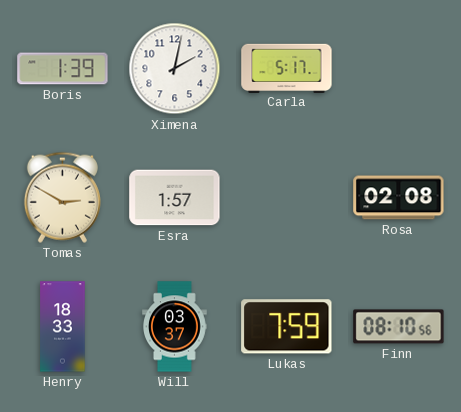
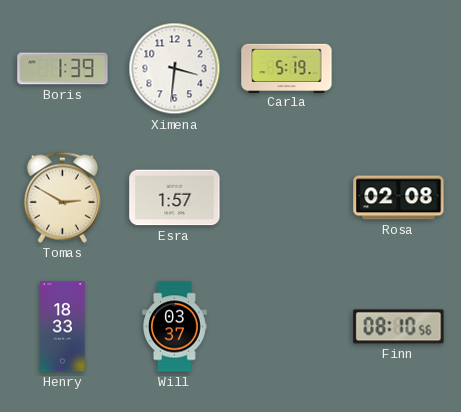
Ximena: 2:02 -> 3:31
Carla: 5:17 -> 5:19
Lukas: 7:59 -> none
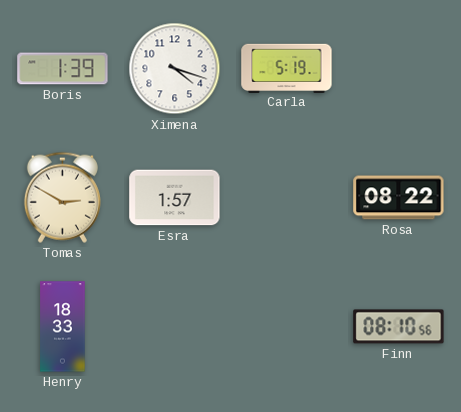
Ximena: 3:31 -> 4:18
Rosa: 02:08 -> 08:22
Will: 03:37 -> none
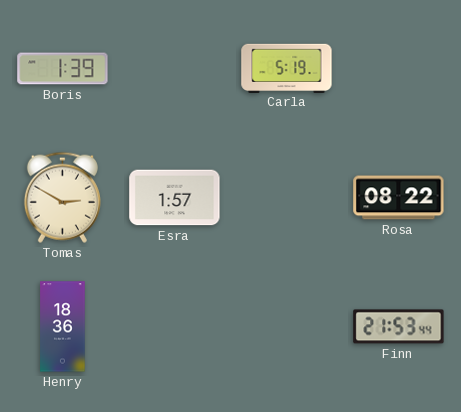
Ximena: 4:18 -> none
Henry: 18:33 -> 18:36
Finn: 08:10 -> 21:53
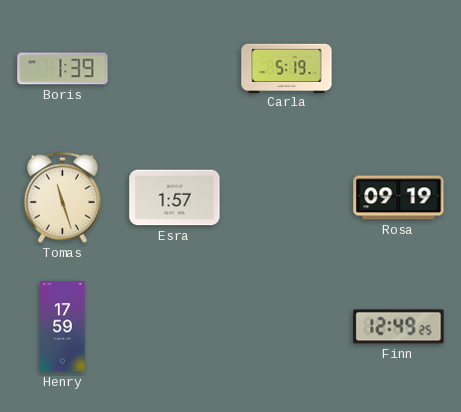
Tomas: 2:50 -> 11:27
Rosa: 08:22 -> 09:19
Henry: 18:36 -> 17:59
Finn: 21:53 -> 12:49
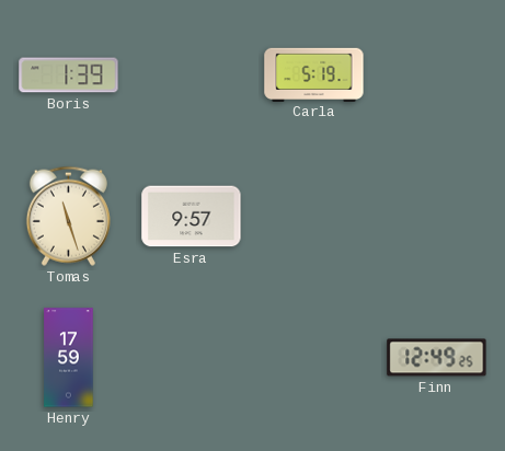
Esra: 1:57 -> 9:57
Rosa: 09:19 -> none
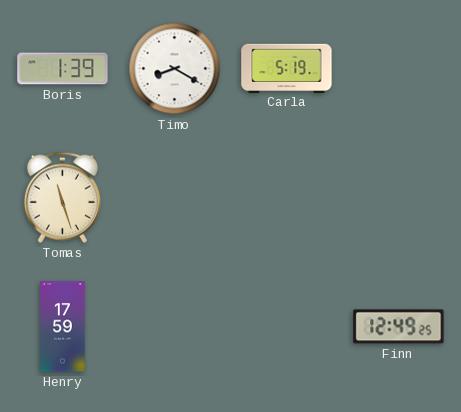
Timo: none -> 8:20
Esra: 9:57 -> none
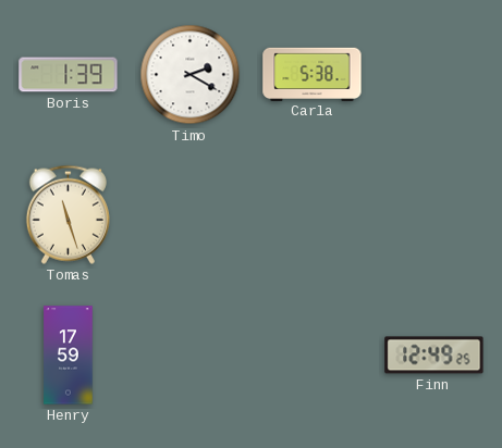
Timo: 8:20 -> 2:20
Carla: 5:19 -> 5:38
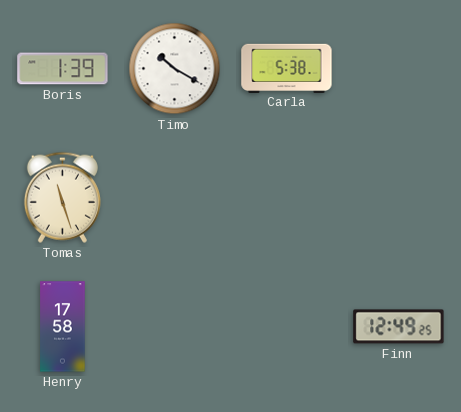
Timo: 2:20 -> 10:20
Henry: 17:59 -> 17:58
